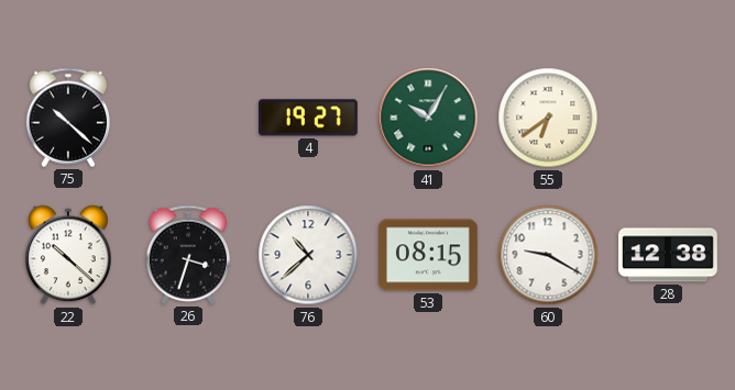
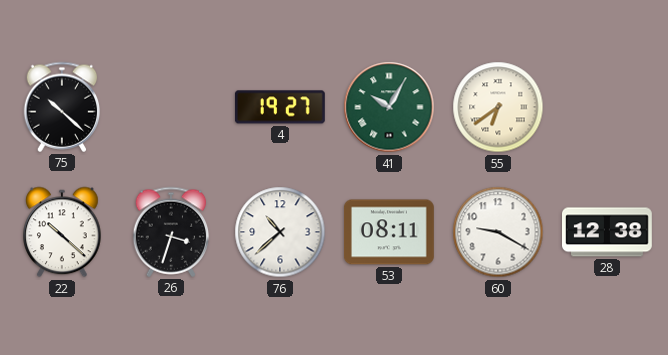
53: 08:15 -> 08:11
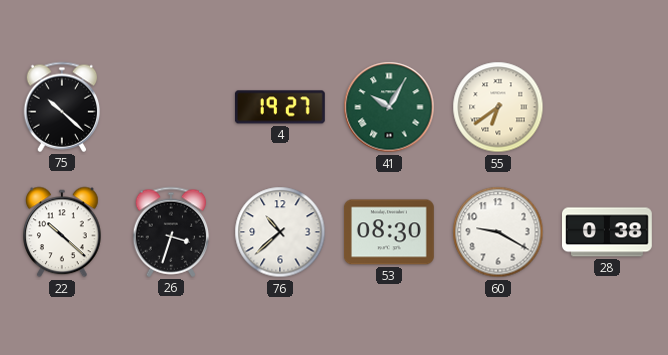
53: 08:11 -> 08:30
28: 12:38 -> 0:38
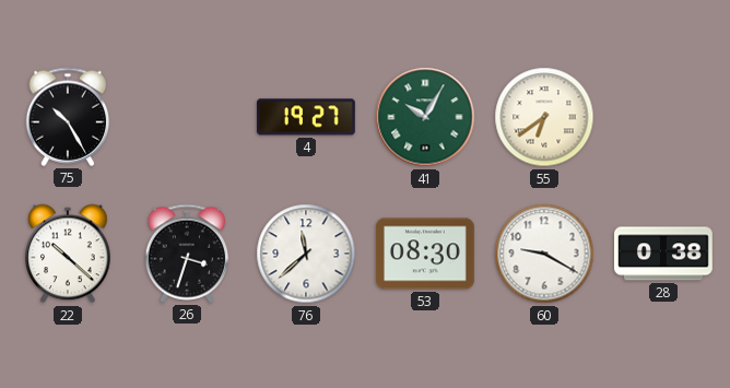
75: 10:22 -> 10:25
76: 10:38 -> 11:38
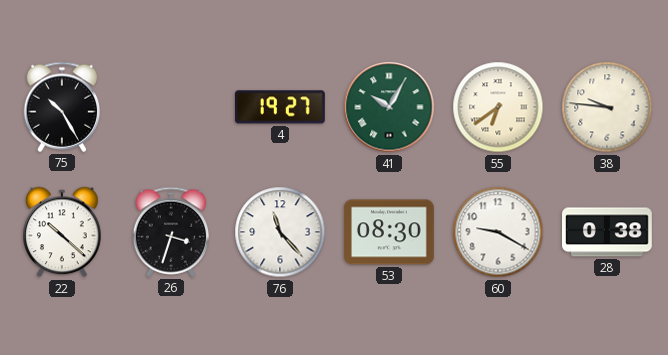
38: none -> 9:46
76: 11:38 -> 11:23
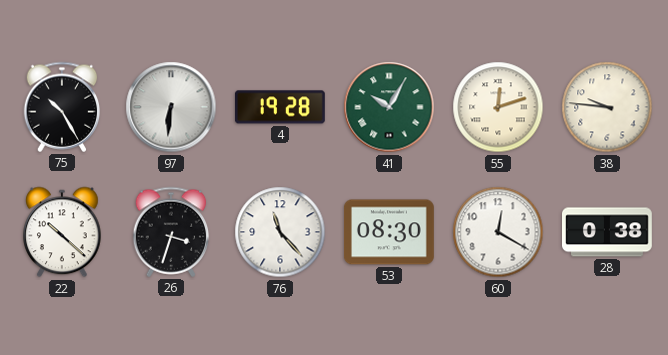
97: none -> 6:31
4: 19:27 -> 19:28
55: 6:39 -> 12:12
60: 9:20 -> 12:20
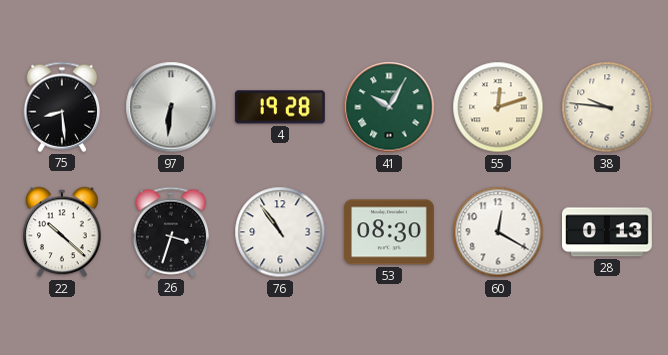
75: 10:25 -> 8:29
76: 11:23 -> 10:54
28: 0:38 -> 0:13
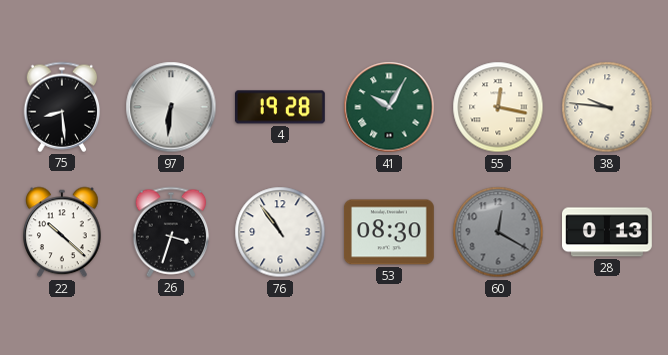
55: 12:12 -> 12:17
60 dial: white -> grey
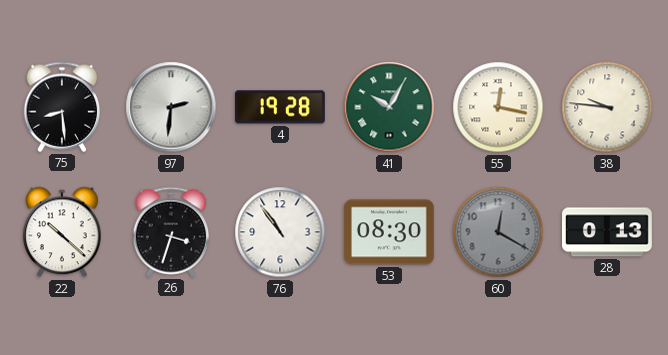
97: 6:31 -> 2:31
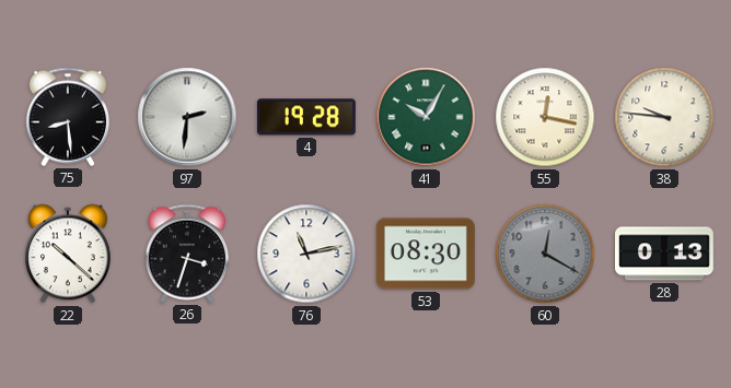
76: 10:54 -> 11:13
